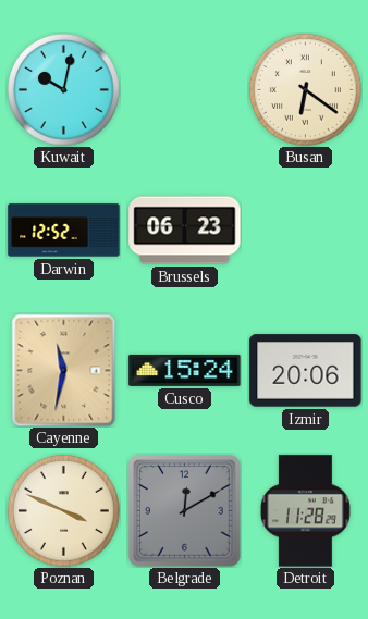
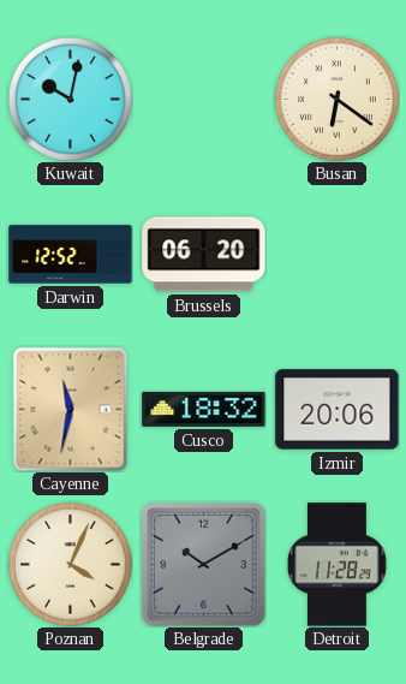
Brussels: 06:23 -> 06:20
Cusco: 15:24 -> 18:32
Poznan: 3:49 -> 4:04
Belgrade: 12:10 -> 10:10
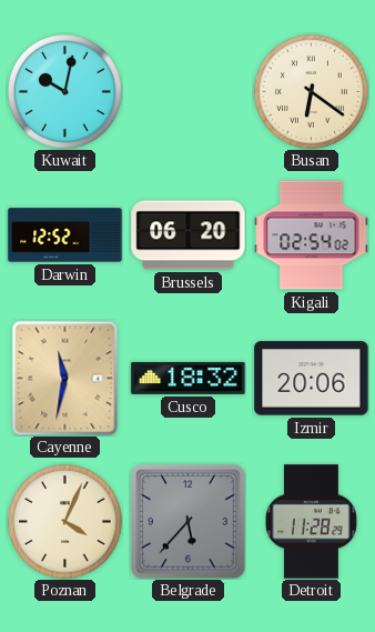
Kigali: none -> 02:54
Belgrade: 10:10 -> 5:37
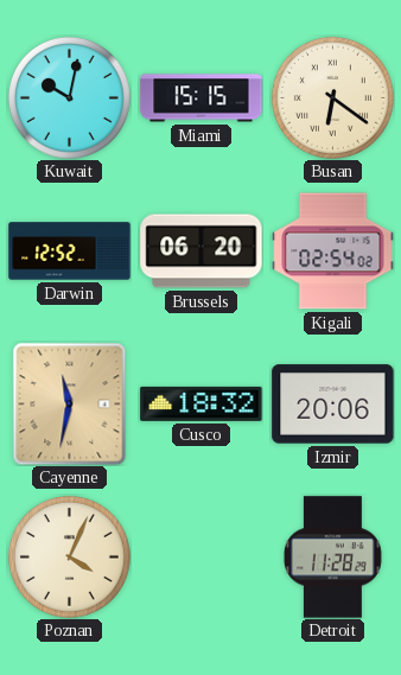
Miami: none -> 15:15
Belgrade: 5:37 -> none
